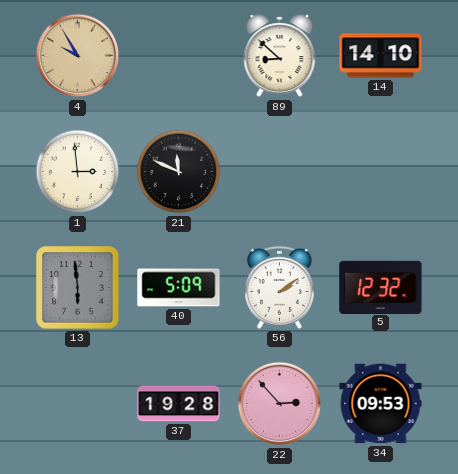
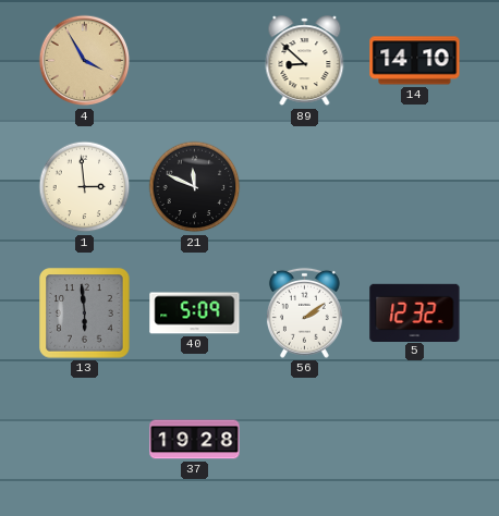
4: 9:55 -> 3:55
22: 2:53 -> none
34: 09:53 -> none
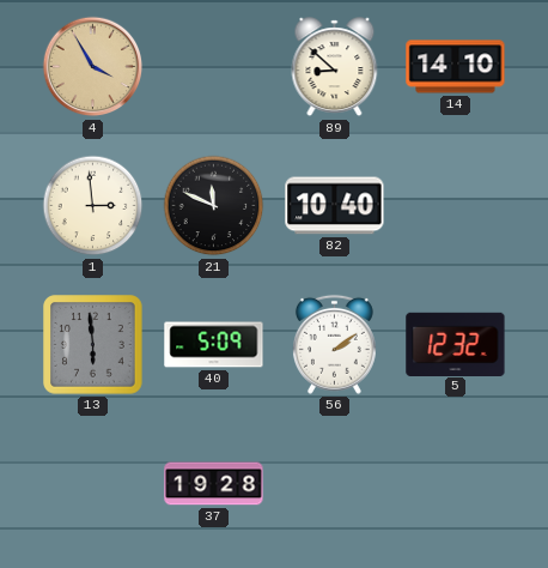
82: none -> 10:40
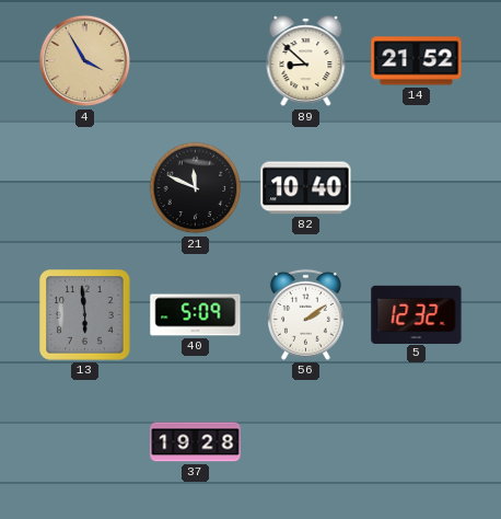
14: 14:10 -> 21:52
1: 2:59 -> none
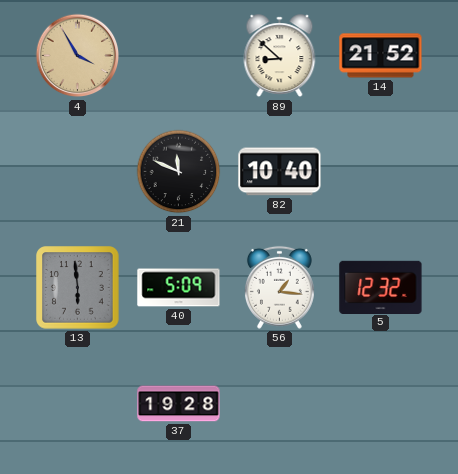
56: 2:09 -> 1:16
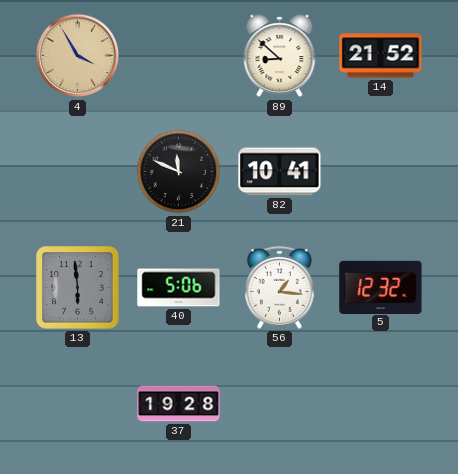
82: 10:40 -> 10:41
40: 5:09 -> 5:06
